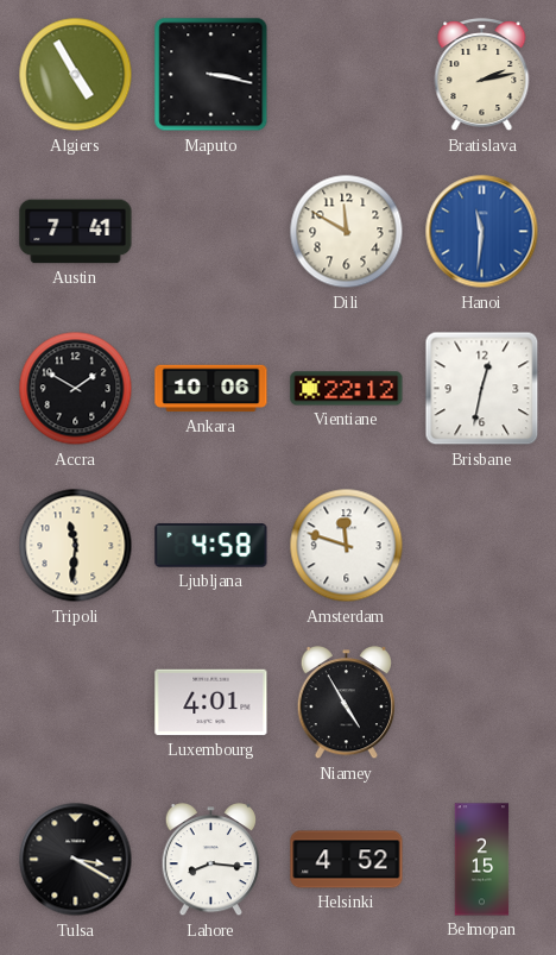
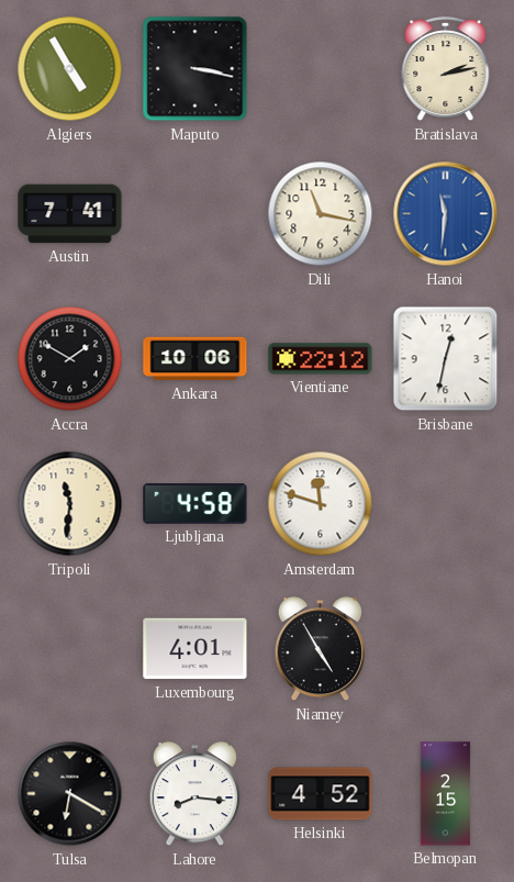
Dili: 11:50 -> 11:17
Tulsa: 3:20 -> 6:20
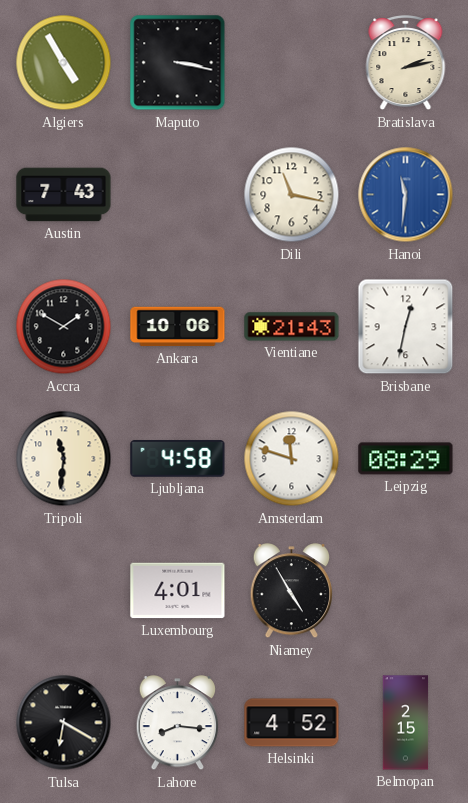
Austin: 7:41 -> 7:43
Vientiane: 22:12 -> 21:43
Leipzig: none -> 08:29
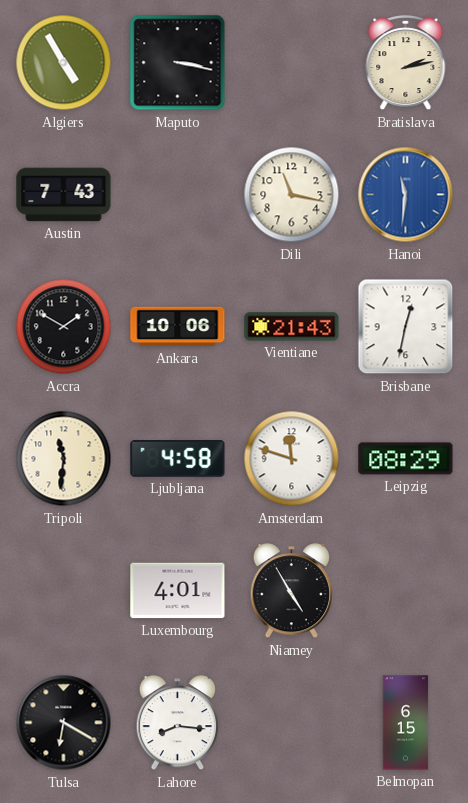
Helsinki: 4:52 -> none
Belmopan: 2:15 -> 6:15
